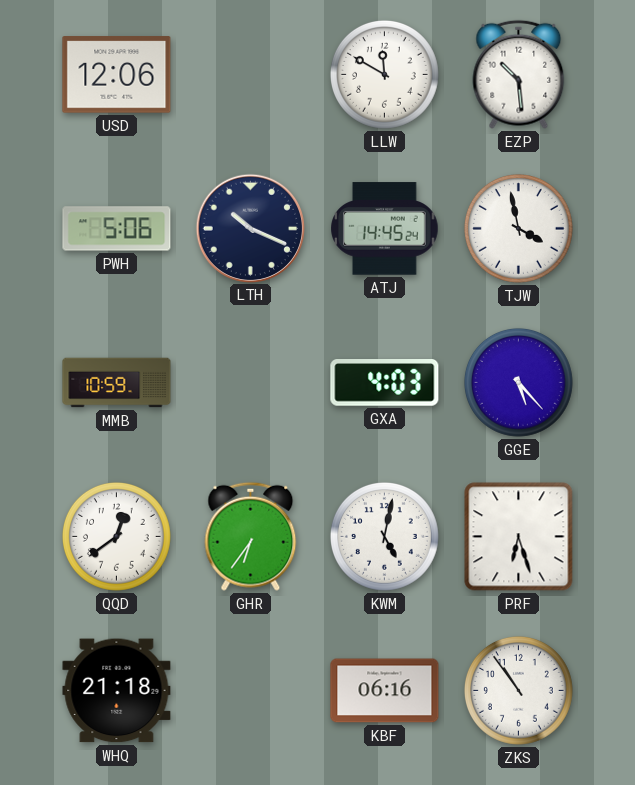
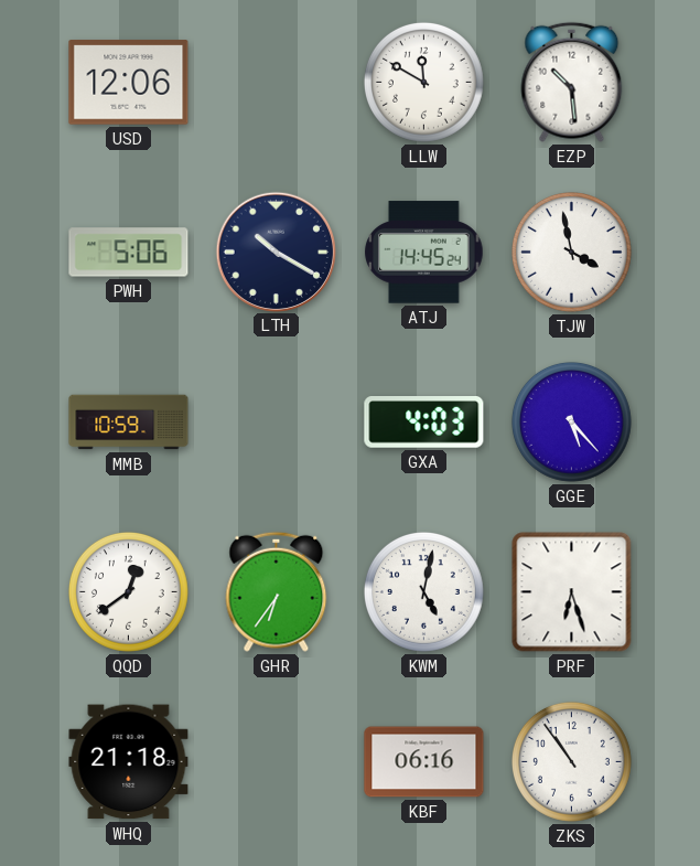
LTH: 10:19 -> 10:20
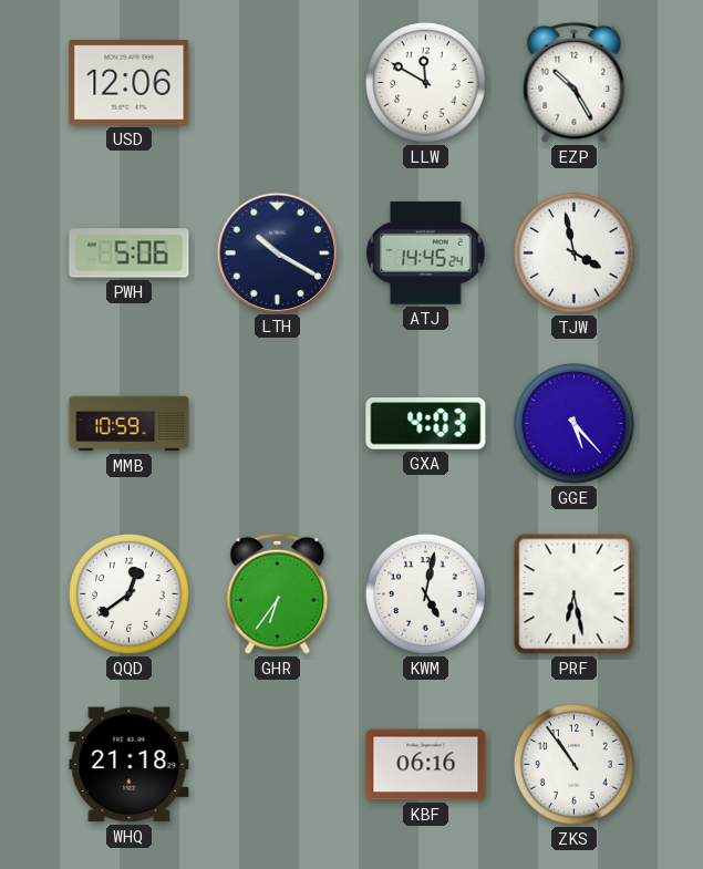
EZP: 10:29 -> 10:25
PRF: 6:27 -> 6:28
